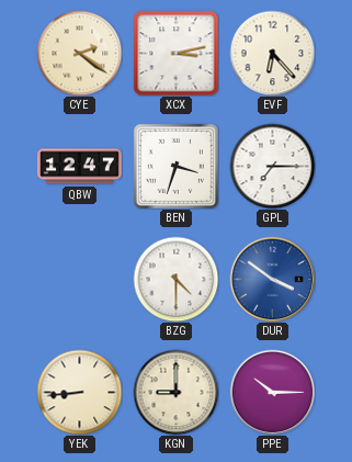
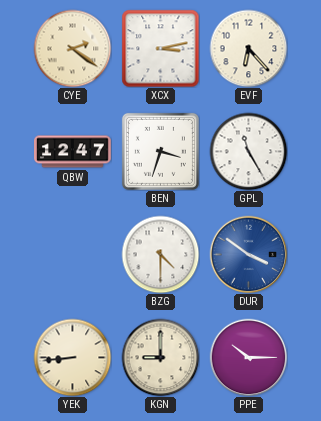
GPL: 7:15 -> 11:25
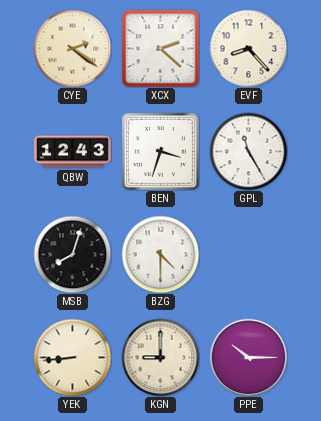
XCX: 3:13 -> 2:22
EVF: 6:23 -> 8:23
QBW: 12:47 -> 12:43
MSB: none -> 8:03
DUR: 3:51 -> none
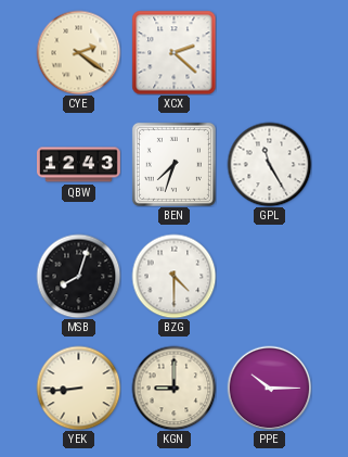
EVF: 8:23 -> none
BEN: 3:33 -> 7:33
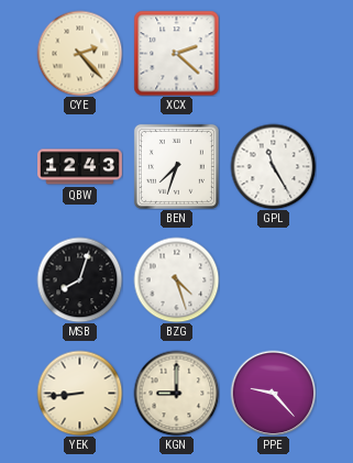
CYE: 2:21 -> 2:23
BZG: 4:30 -> 4:27
PPE: 10:15 -> 9:23
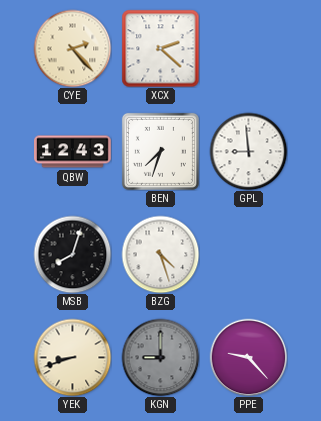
GPL: 11:25 -> 8:59
YEK: 8:44 -> 8:42
KGN dial: cream -> grey
